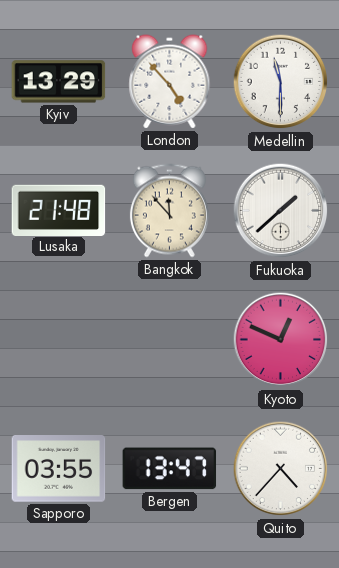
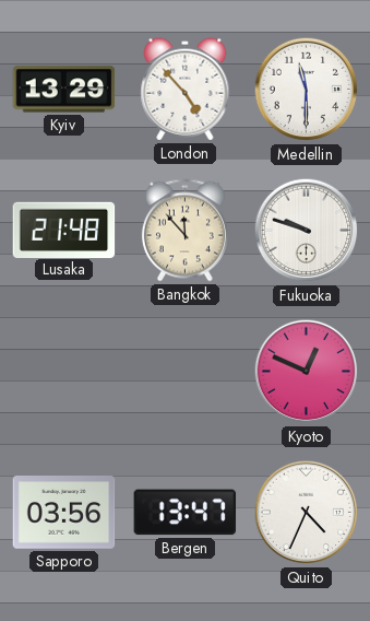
Fukuoka: 1:38 -> 9:48
Sapporo: 03:55 -> 03:56
Quito: 4:37 -> 4:34
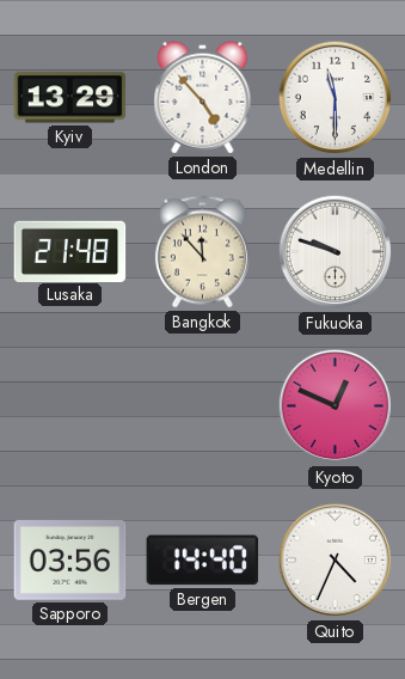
Bergen: 13:47 -> 14:40
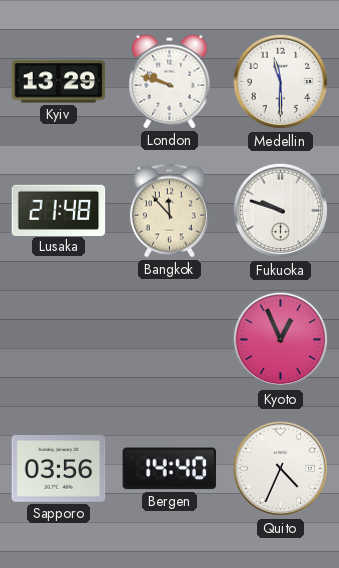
London: 4:53 -> 9:48
Kyoto: 12:49 -> 12:56
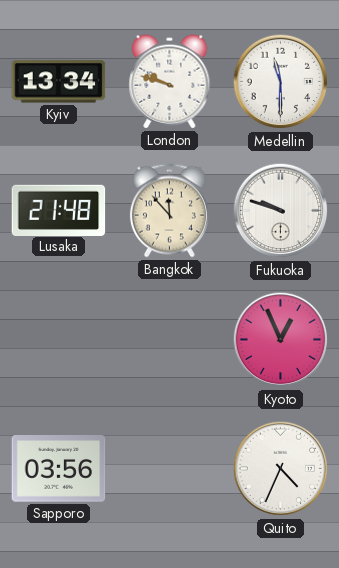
Kyiv: 13:29 -> 13:34
Bergen: 14:40 -> none
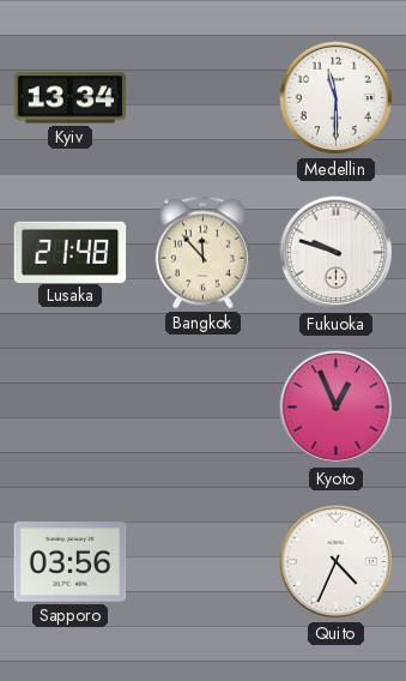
London: 9:48 -> none
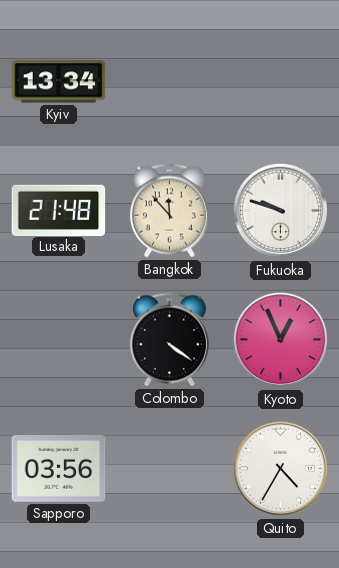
Medellin: 11:30 -> none
Colombo: none -> 4:21
Quito: 4:34 -> 4:35
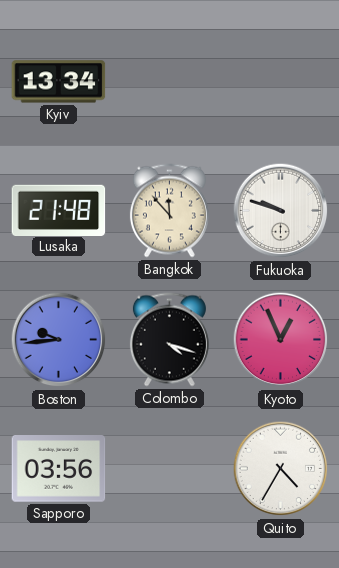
Boston: none -> 9:44
Colombo: 4:21 -> 4:18
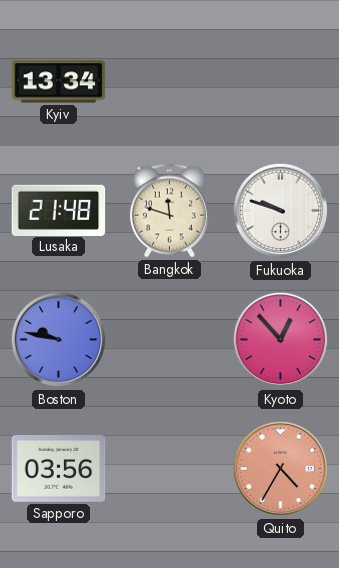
Bangkok: 11:53 -> 11:48
Boston: 9:44 -> 9:47
Colombo: 4:18 -> none
Kyoto: 12:56 -> 12:53
Quito dial: white -> salmon
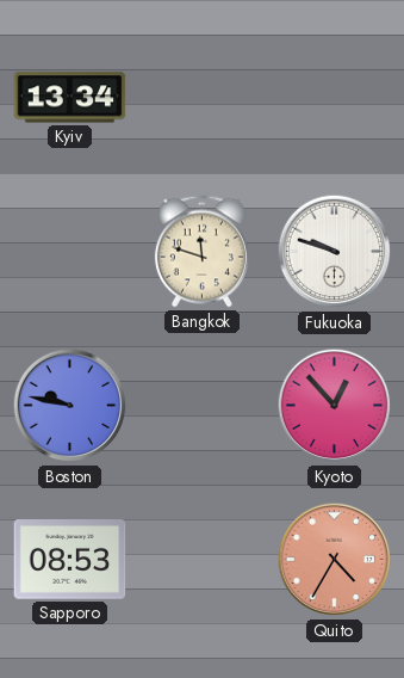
Lusaka: 21:48 -> none
Sapporo: 03:56 -> 08:53
